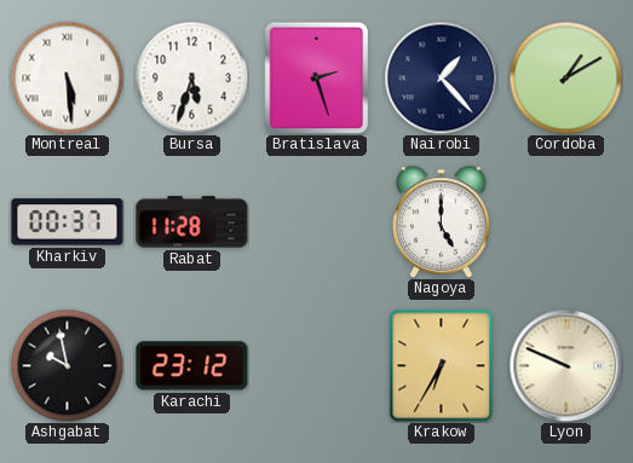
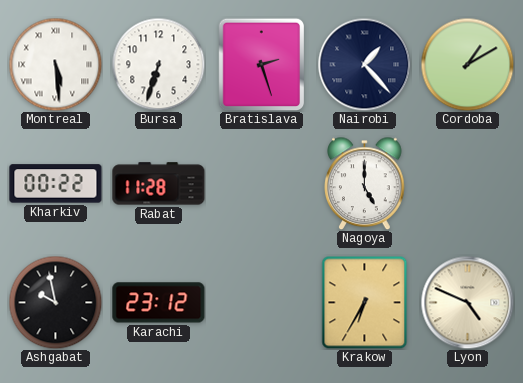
Bursa: 5:33 -> 6:33
Kharkiv: 00:37 -> 00:22
Lyon: 9:49 -> 4:49
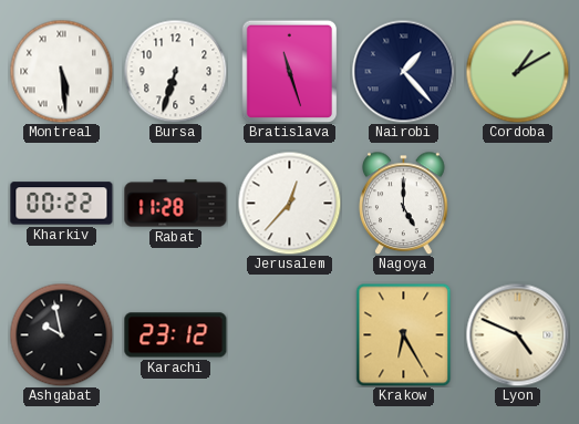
Bratislava: 2:27 -> 11:27
Jerusalem: none -> 12:37
Krakow: 6:35 -> 6:25
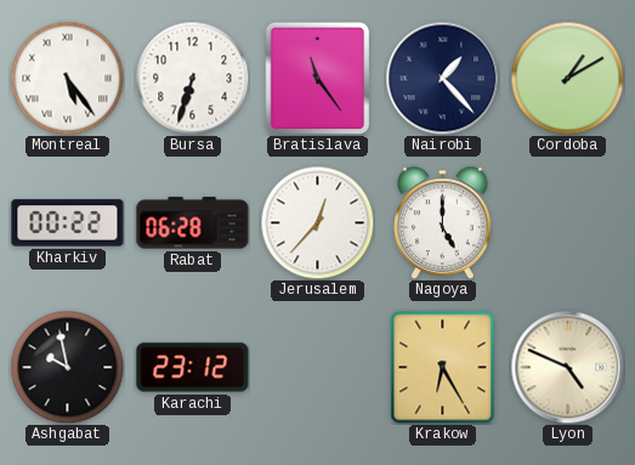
Montreal: 5:29 -> 5:24
Bratislava: 11:27 -> 11:24
Rabat: 11:28 -> 06:28
